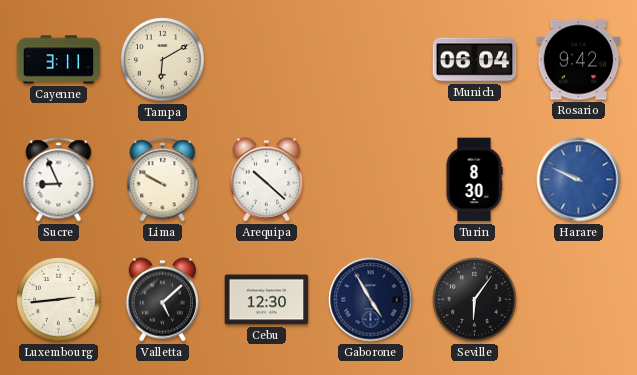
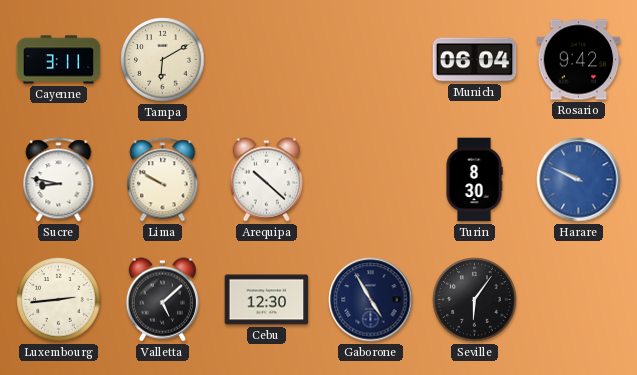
Sucre: 8:56 -> 8:47
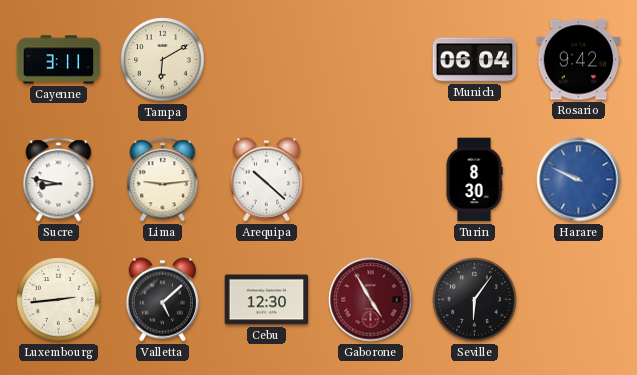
Lima: 9:50 -> 9:14
Gaborone dial: navy -> burgundy
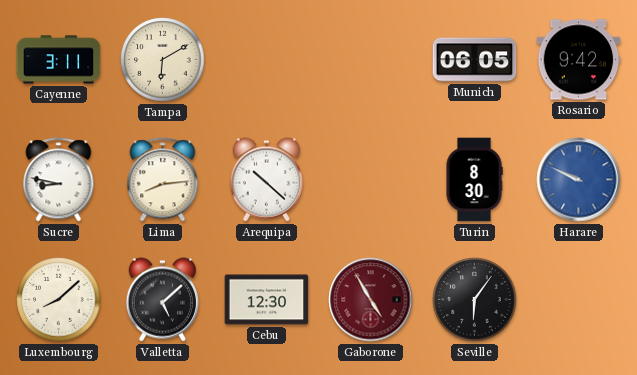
Munich: 06:04 -> 06:05
Lima: 9:14 -> 8:14
Luxembourg: 2:44 -> 8:08
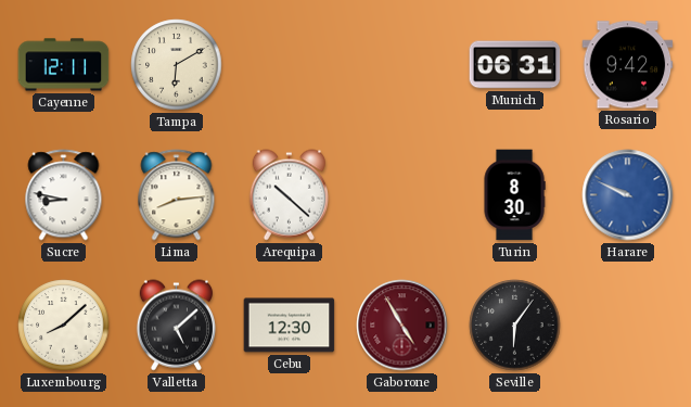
Cayenne: 3:11 -> 12:11
Munich: 06:05 -> 06:31
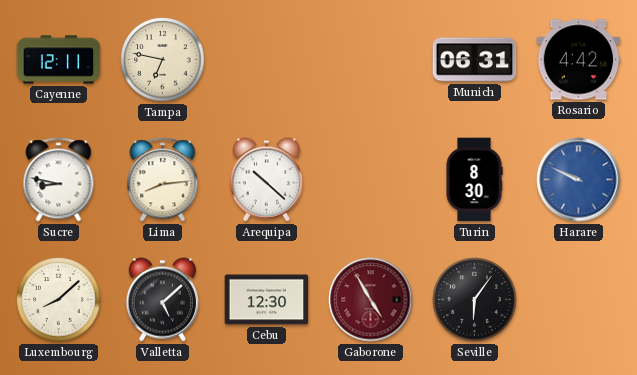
Tampa: 6:10 -> 6:47
Rosario: 9:42 -> 4:42
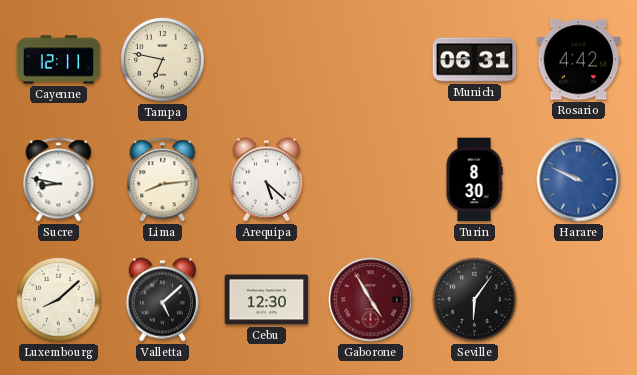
Arequipa: 10:22 -> 5:22
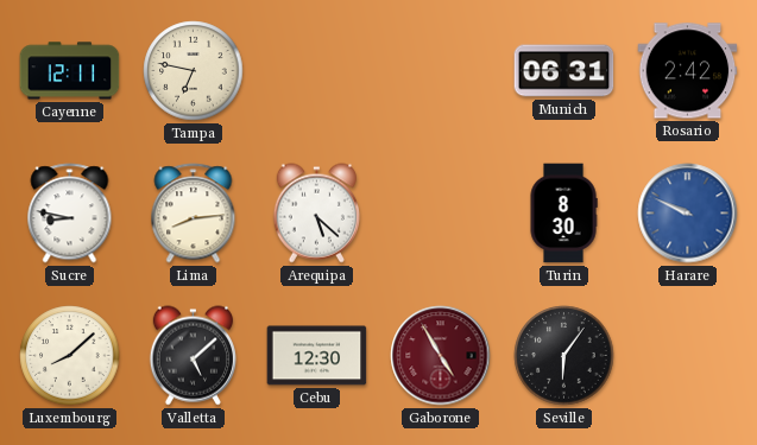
Rosario: 4:42 -> 2:42
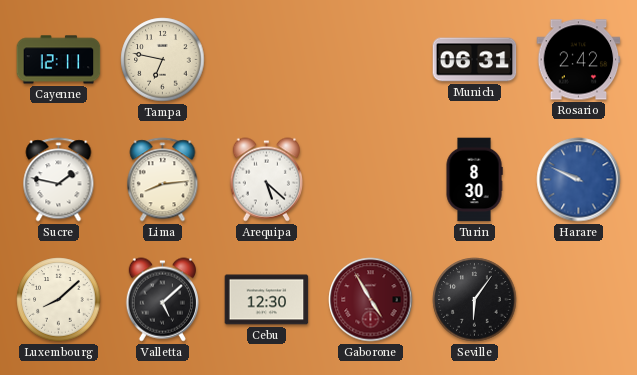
Sucre: 8:47 -> 1:47
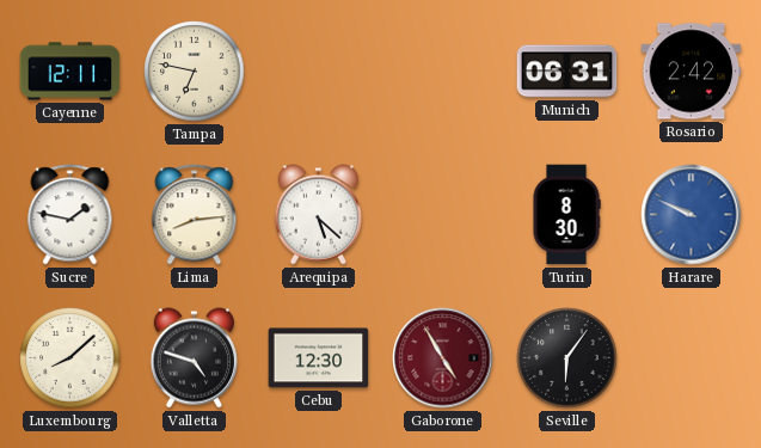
Valletta: 5:08 -> 4:48
